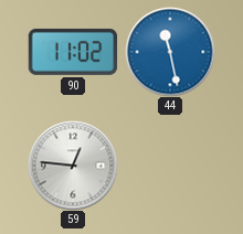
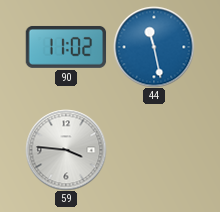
59: 12:46 -> 3:46
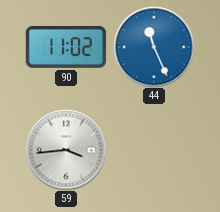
44: 11:28 -> 11:26
59: 3:46 -> 3:44
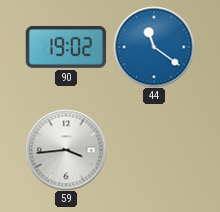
90: 11:02 -> 19:02
44: 11:26 -> 11:21
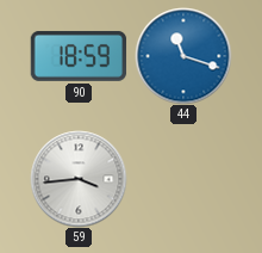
90: 19:02 -> 18:59
44: 11:21 -> 11:18
